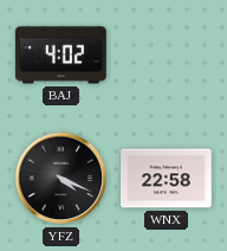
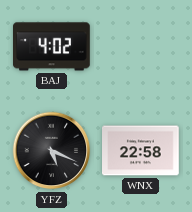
YFZ: 4:19 -> 5:19
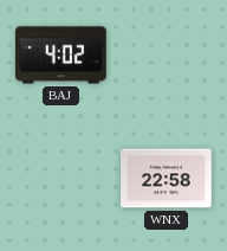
YFZ: 5:19 -> none
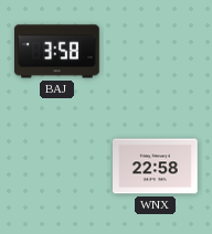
BAJ: 4:02 -> 3:58
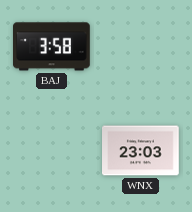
WNX: 22:58 -> 23:03
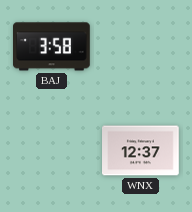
WNX: 23:03 -> 12:37
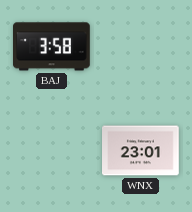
WNX: 12:37 -> 23:01
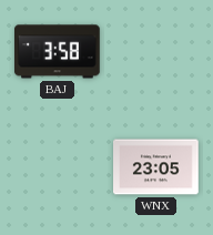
WNX: 23:01 -> 23:05
